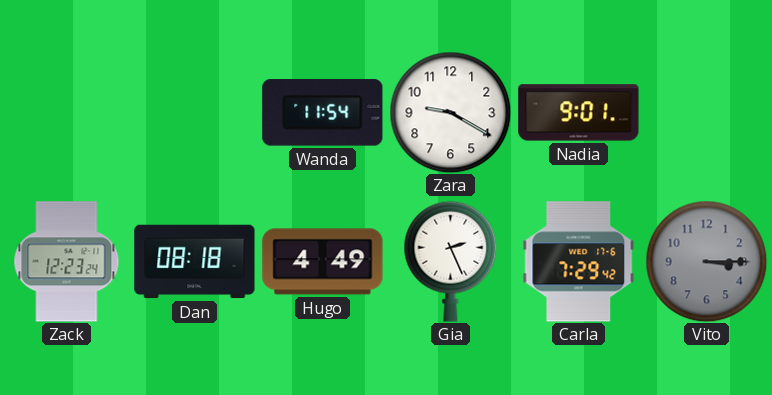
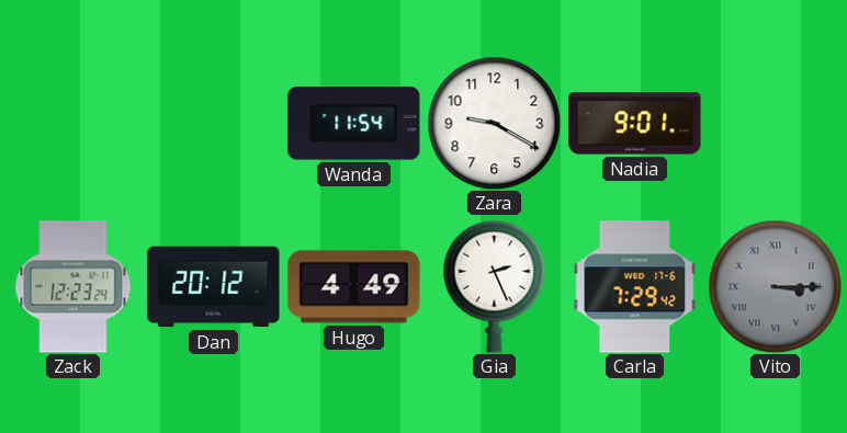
Dan: 08:18 -> 20:12
Vito numerals: Arabic -> Roman
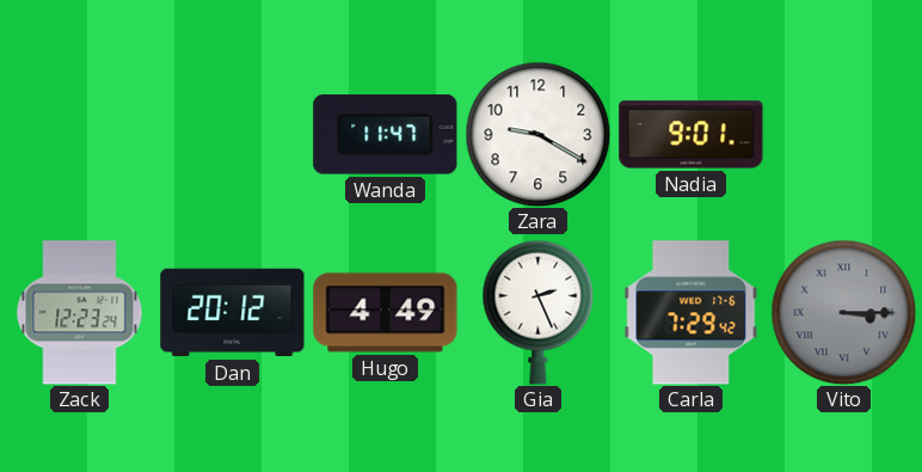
Wanda: 11:54 -> 11:47
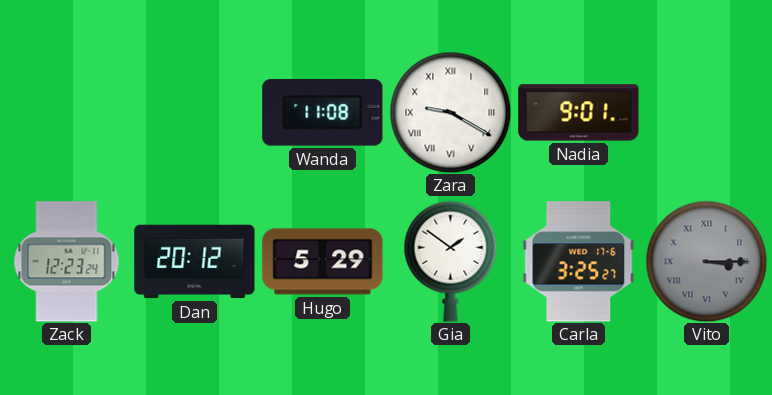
Wanda: 11:47 -> 11:08
Zara numerals: Arabic -> Roman
Hugo: 4:49 -> 5:29
Gia: 2:26 -> 1:51
Carla: 7:29 -> 3:25
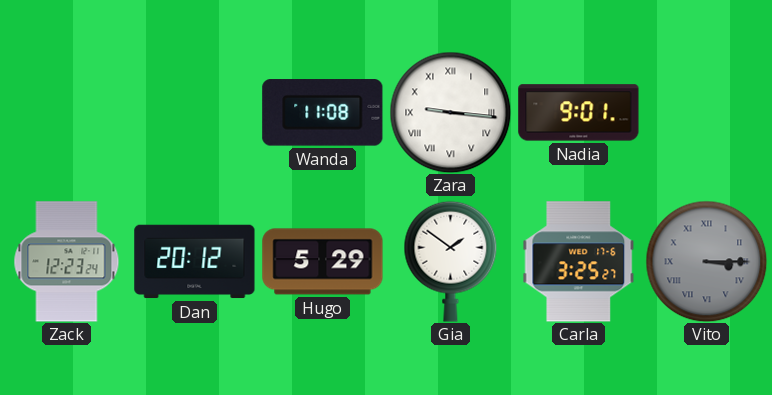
Zara: 9:20 -> 9:16
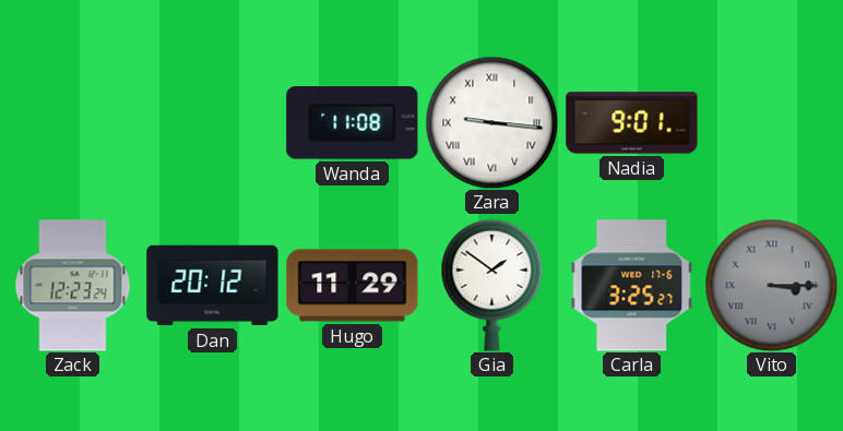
Hugo: 5:29 -> 11:29
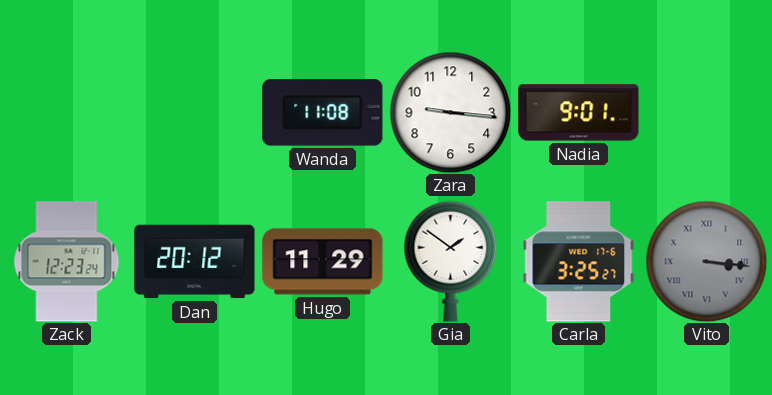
Zara numerals: Roman -> Arabic
Vito: 3:15 -> 3:16
